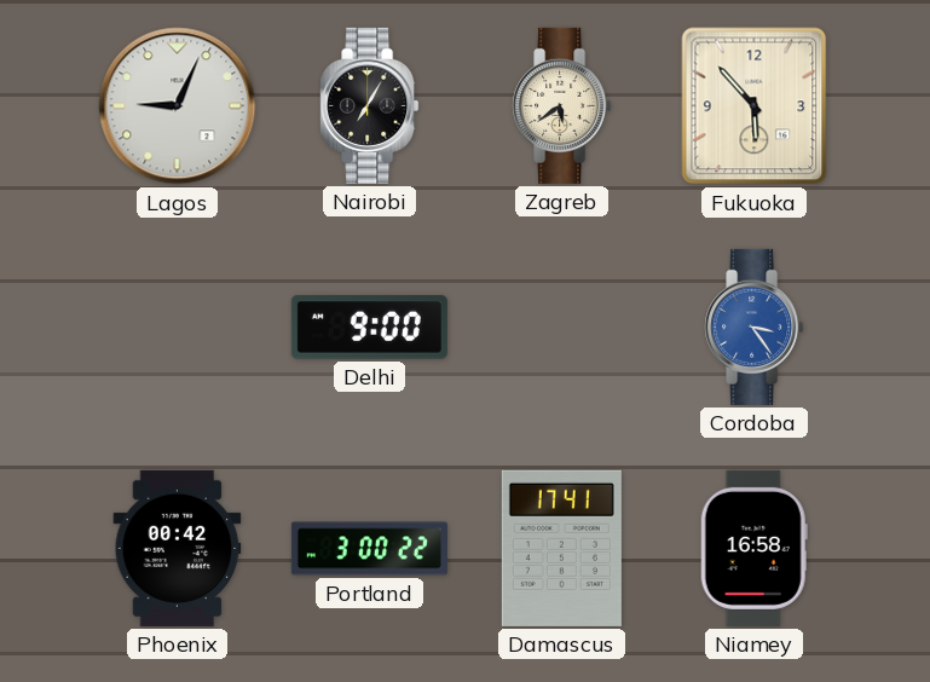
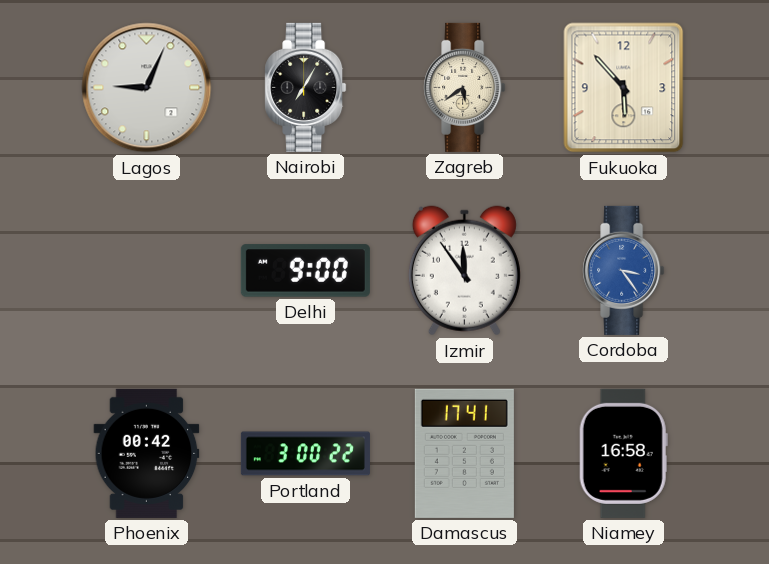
Izmir: none -> 11:54
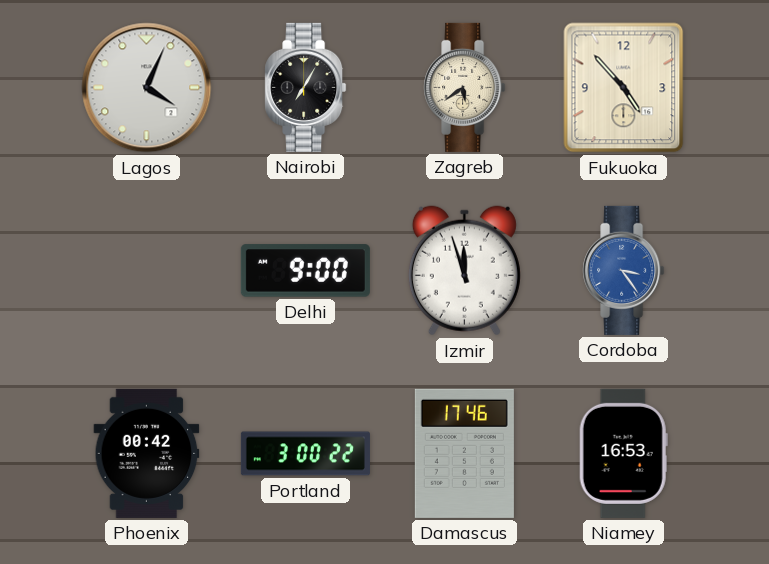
Lagos: 9:04 -> 4:04
Fukuoka: 5:53 -> 4:53
Izmir: 11:54 -> 11:57
Damascus: 17:41 -> 17:46
Niamey: 16:58 -> 16:53
